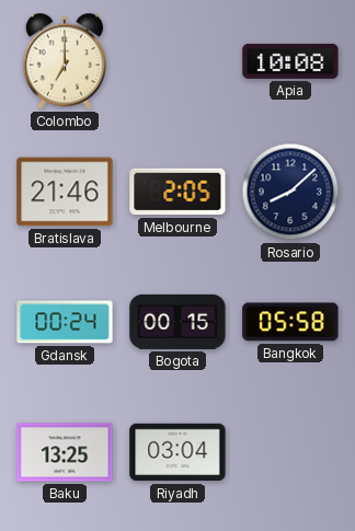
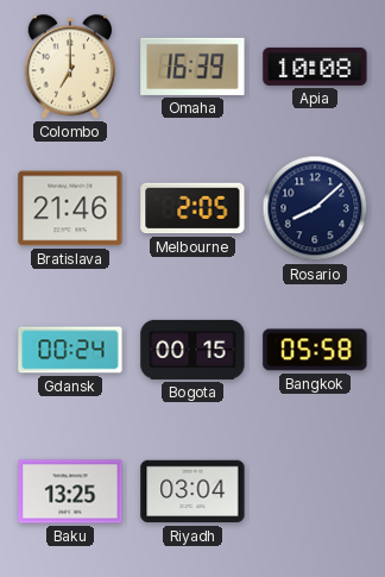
Omaha: none -> 16:39
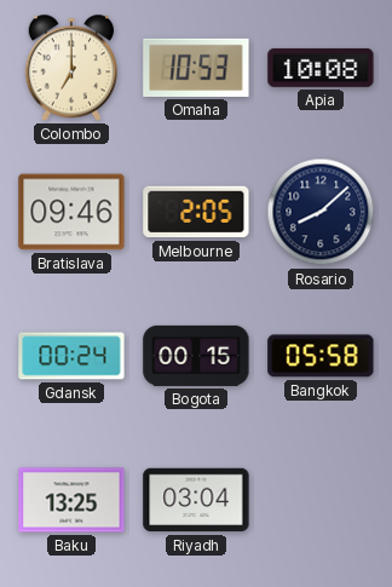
Omaha: 16:39 -> 10:53
Bratislava: 21:46 -> 09:46
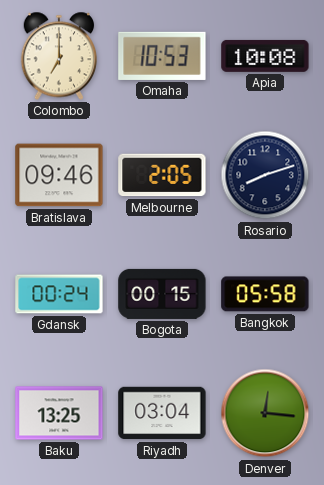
Rosario: 8:08 -> 8:12
Denver: none -> 12:16
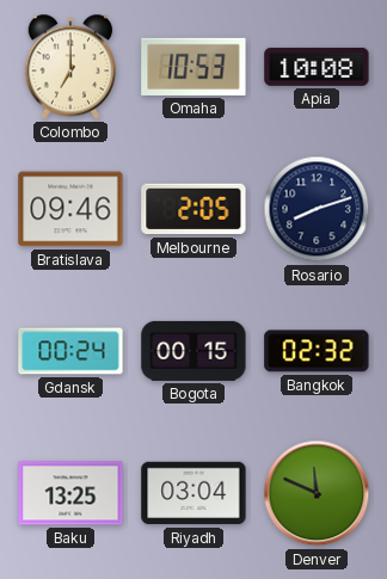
Bangkok: 05:58 -> 02:32
Denver: 12:16 -> 11:49
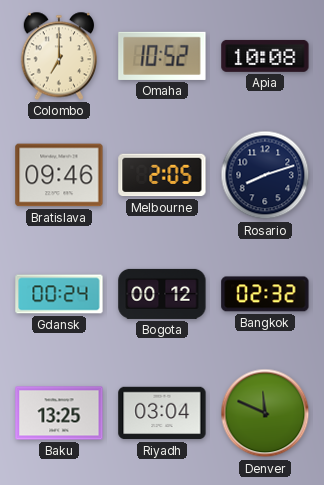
Omaha: 10:53 -> 10:52
Bogota: 00:15 -> 00:12
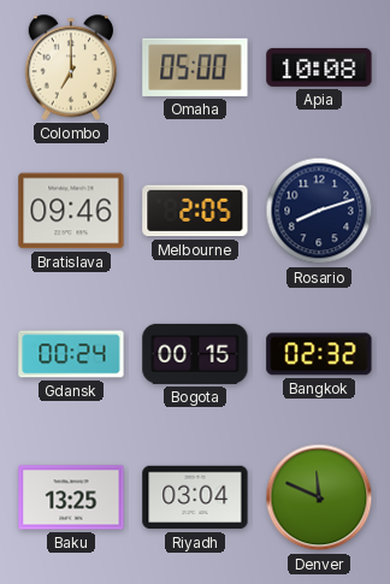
Omaha: 10:52 -> 05:00
Bogota: 00:12 -> 00:15
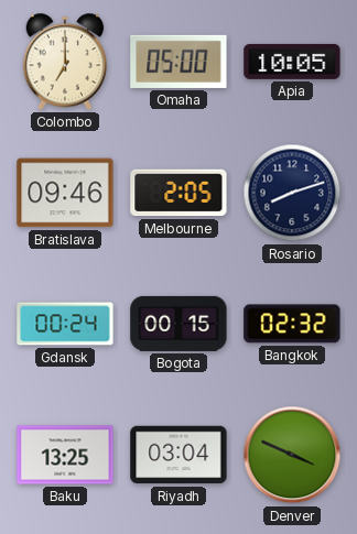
Apia: 10:08 -> 10:05
Denver: 11:49 -> 3:49
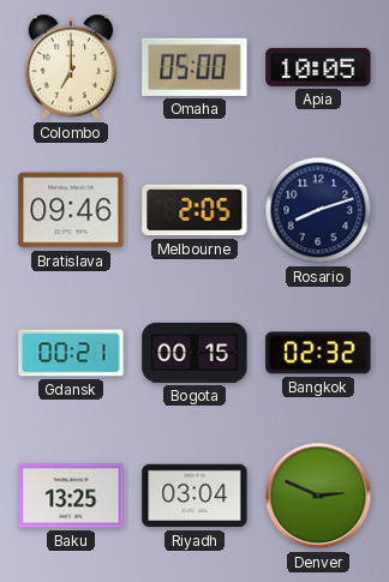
Gdansk: 00:24 -> 00:21
Denver: 3:49 -> 2:49
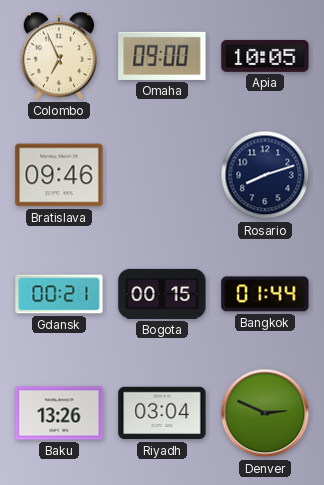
Colombo: 7:00 -> 6:56
Omaha: 05:00 -> 09:00
Melbourne: 2:05 -> none
Bangkok: 02:32 -> 01:44
Baku: 13:25 -> 13:26
